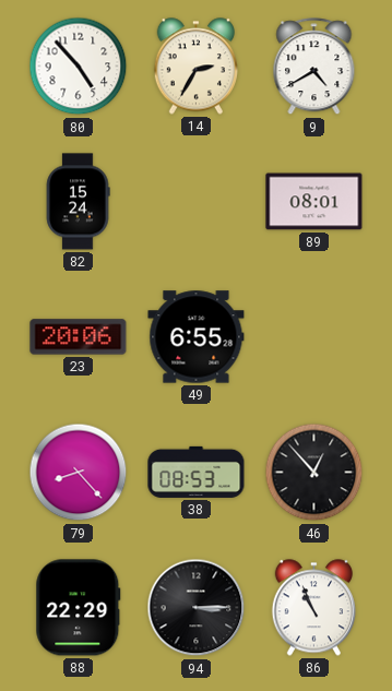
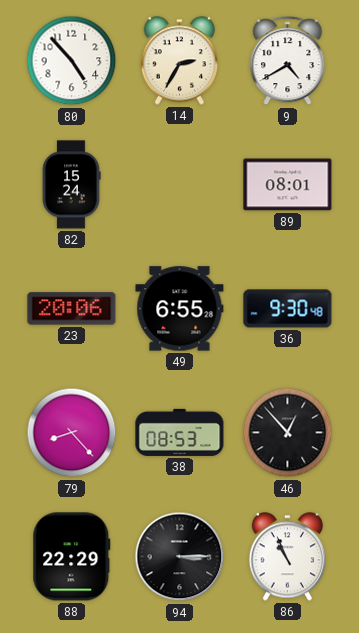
36: none -> 9:30
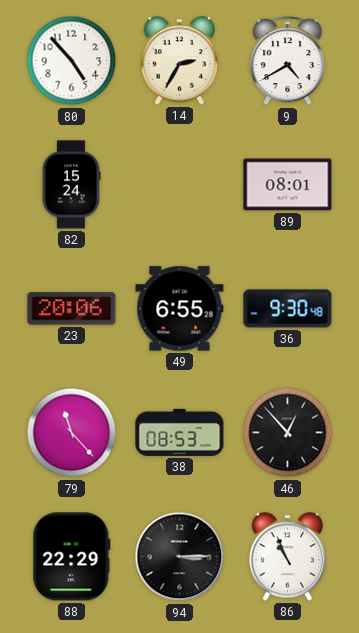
79: 8:23 -> 11:23
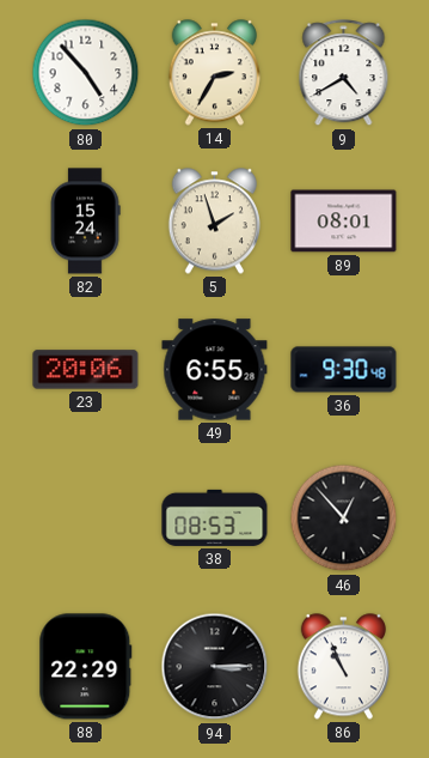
5: none -> 1:57
79: 11:23 -> none
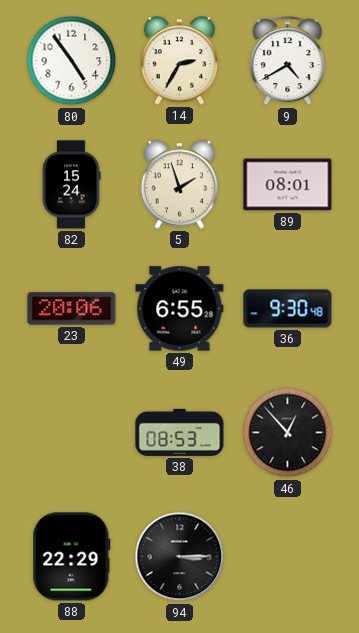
80: 4:53 -> 4:54
86: 10:56 -> none
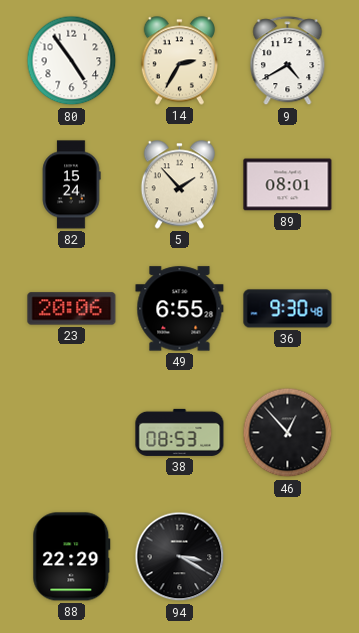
5: 1:57 -> 1:53
94: 3:15 -> 3:20
